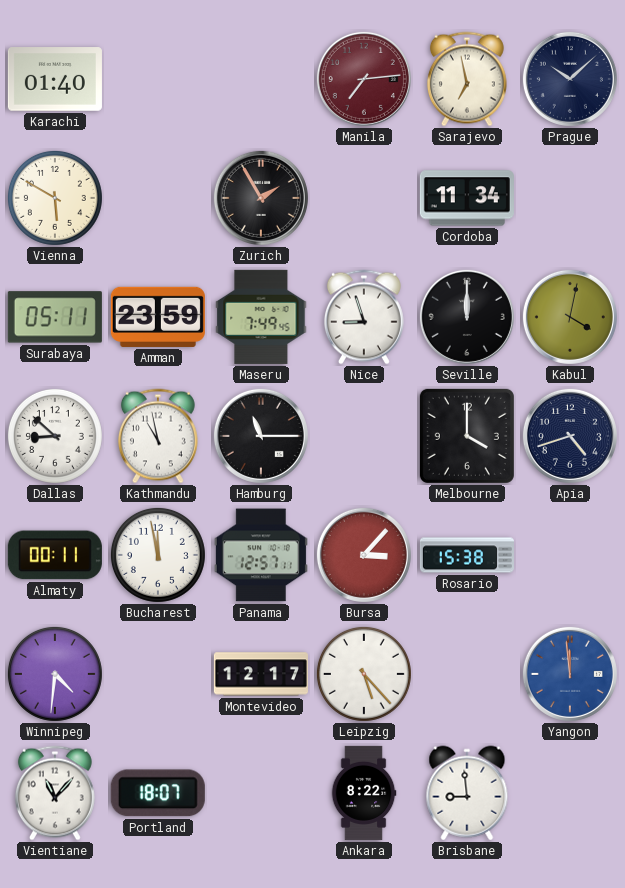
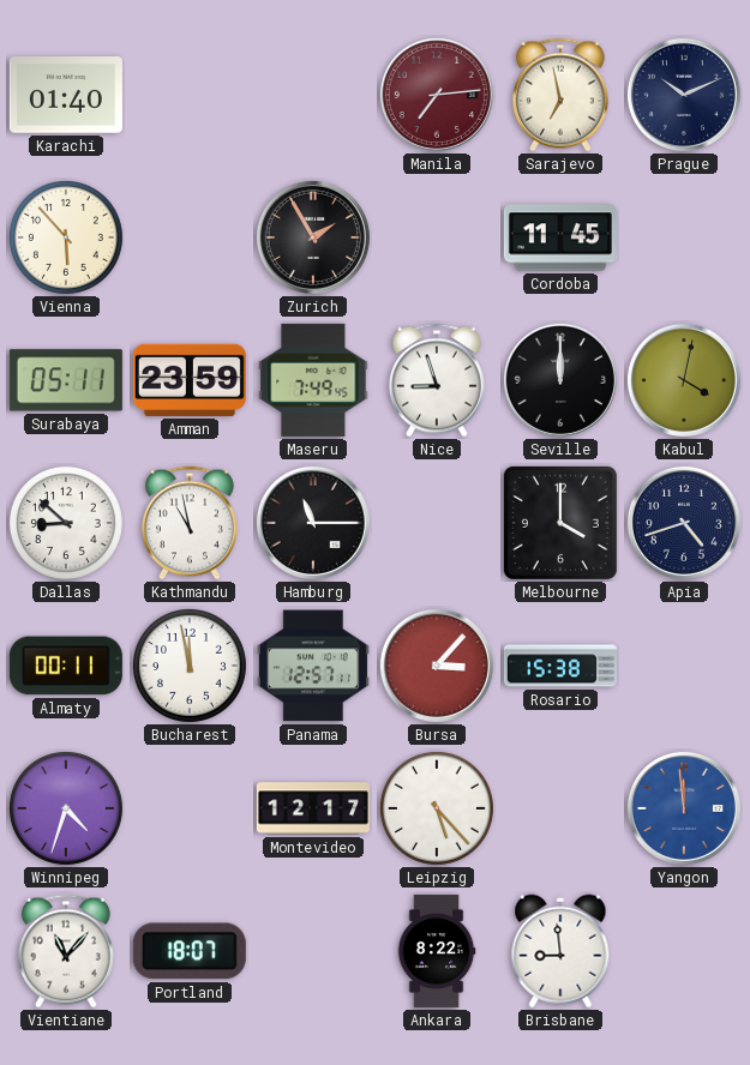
Prague: 10:08 -> 10:11
Vienna: 5:50 -> 5:53
Cordoba: 11:34 -> 11:45
Winnipeg: 4:31 -> 4:33
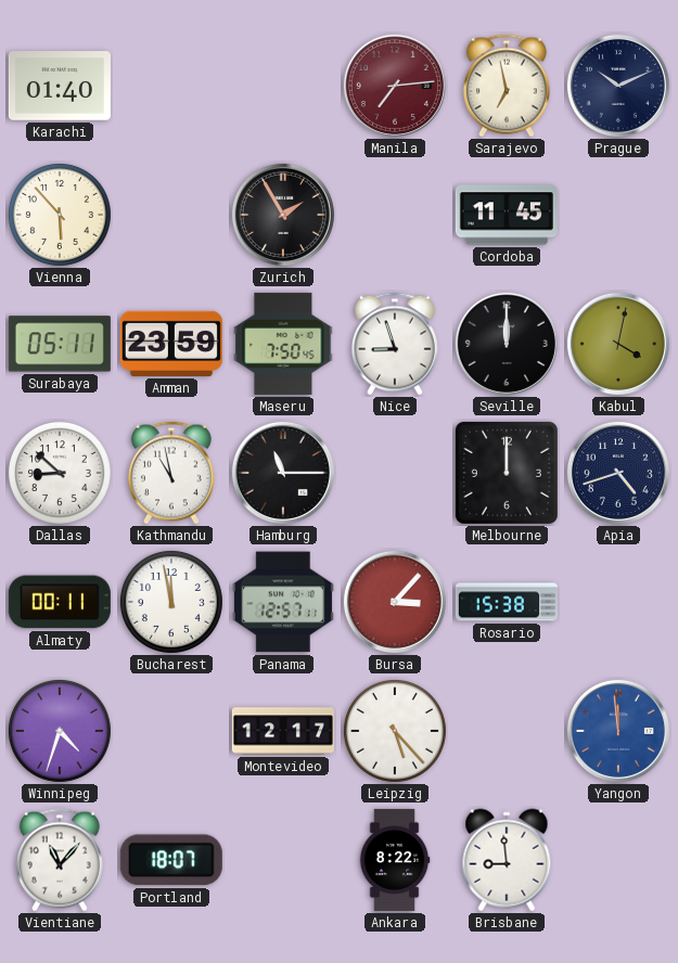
Maseru: 7:49 -> 7:50
Melbourne: 4:00 -> 12:00
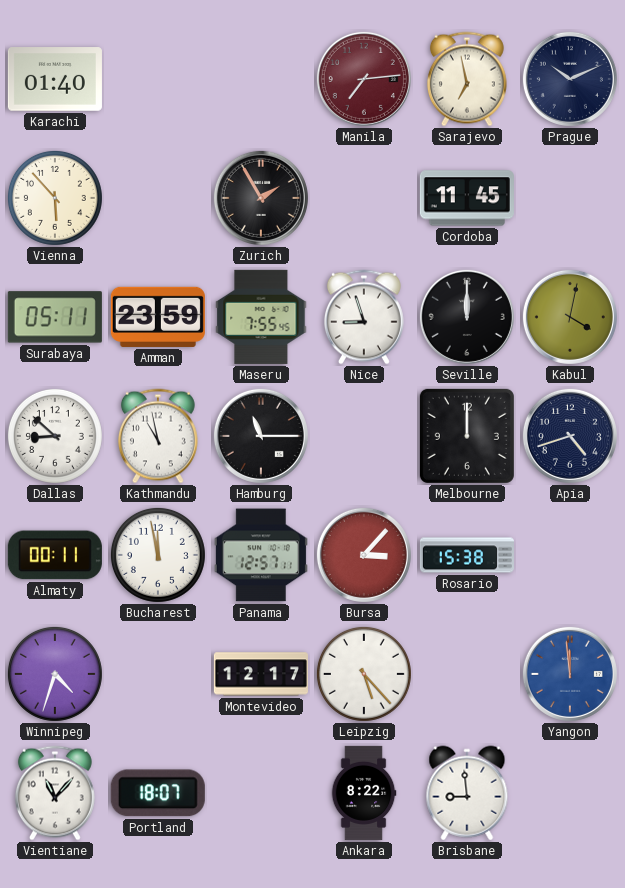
Maseru: 7:50 -> 7:55
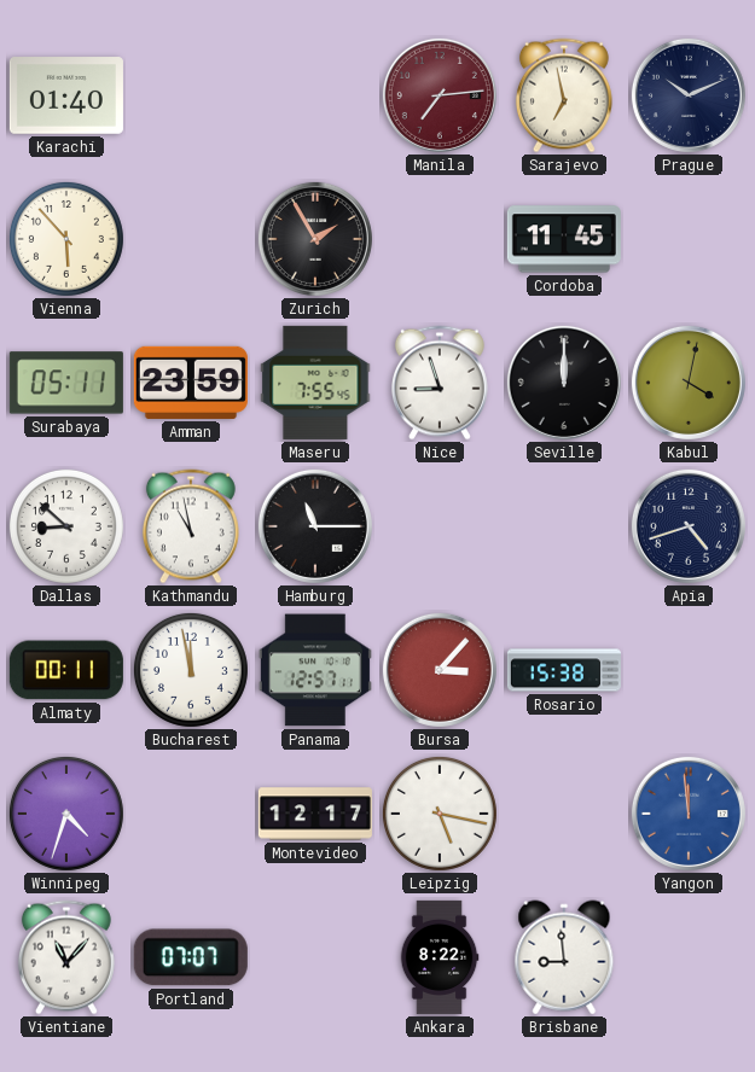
Melbourne: 12:00 -> none
Leipzig: 5:23 -> 5:17
Portland: 18:07 -> 07:07
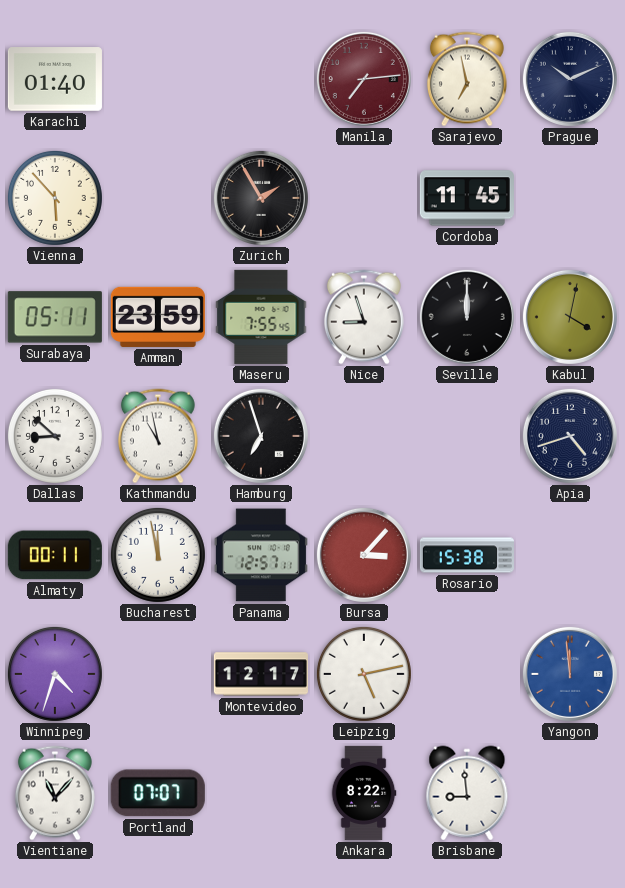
Hamburg: 11:15 -> 6:57
Leipzig: 5:17 -> 5:13
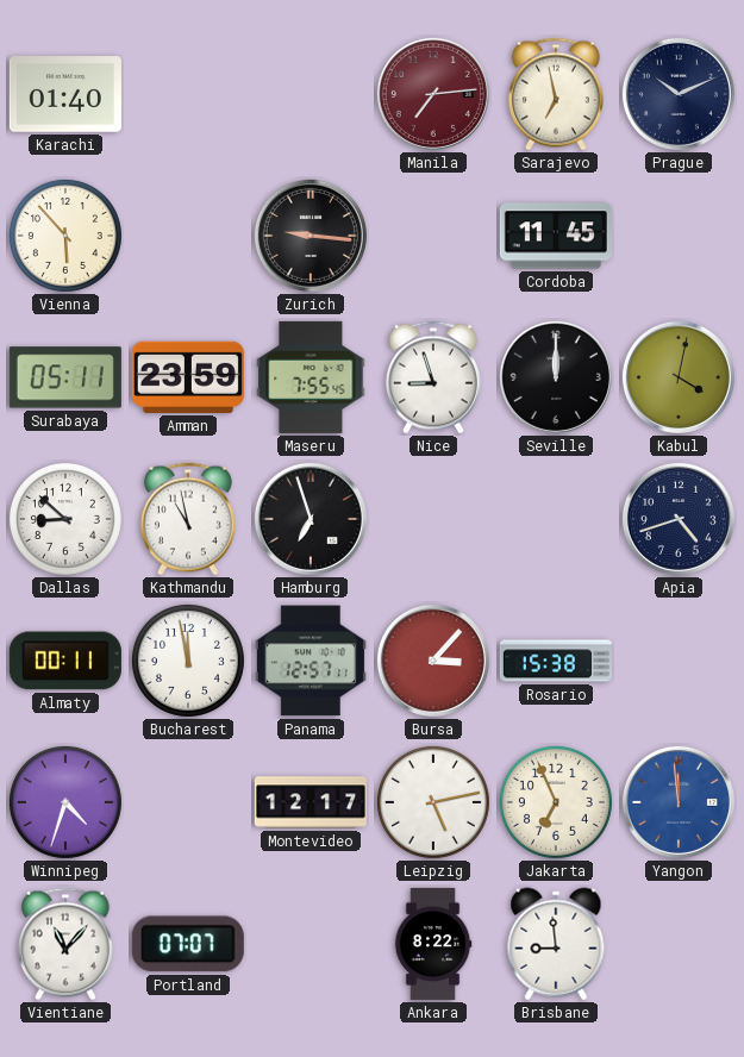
Zurich: 1:55 -> 9:16
Jakarta: none -> 6:56
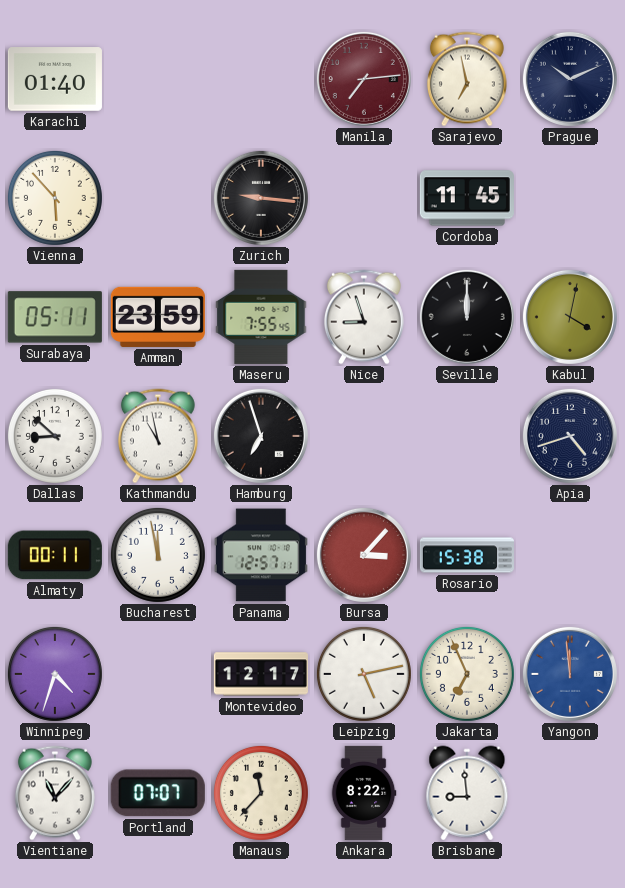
Manaus: none -> 11:37
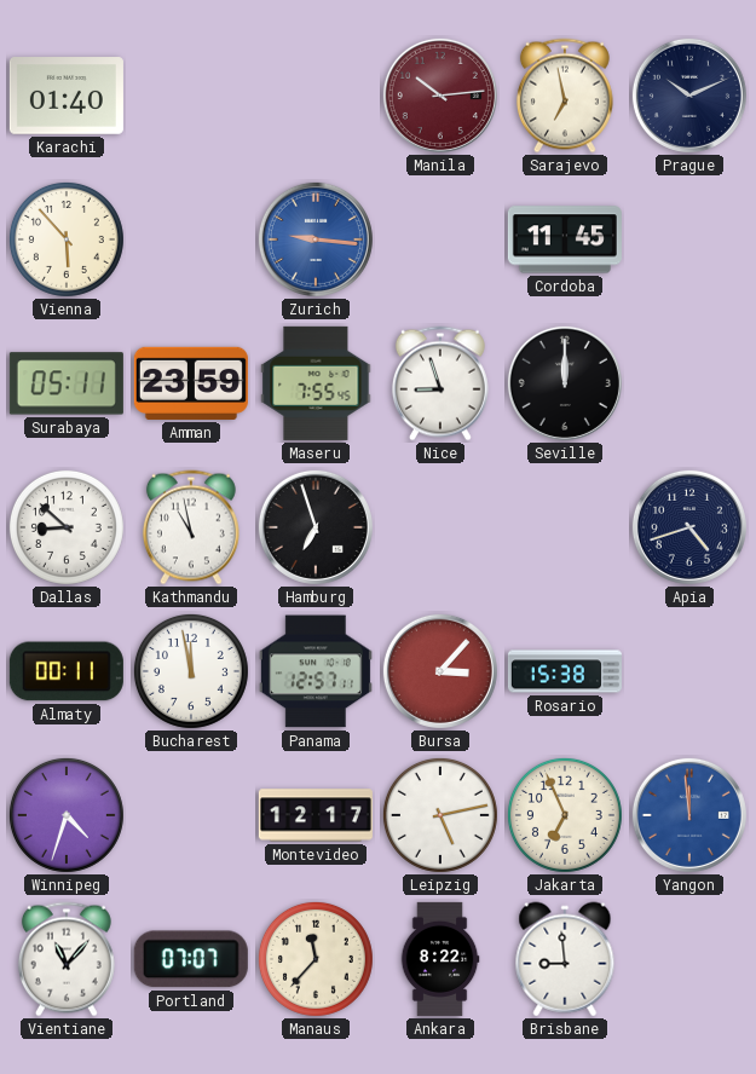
Manila: 7:14 -> 10:14
Zurich dial: black -> blue
Kabul: 4:02 -> none
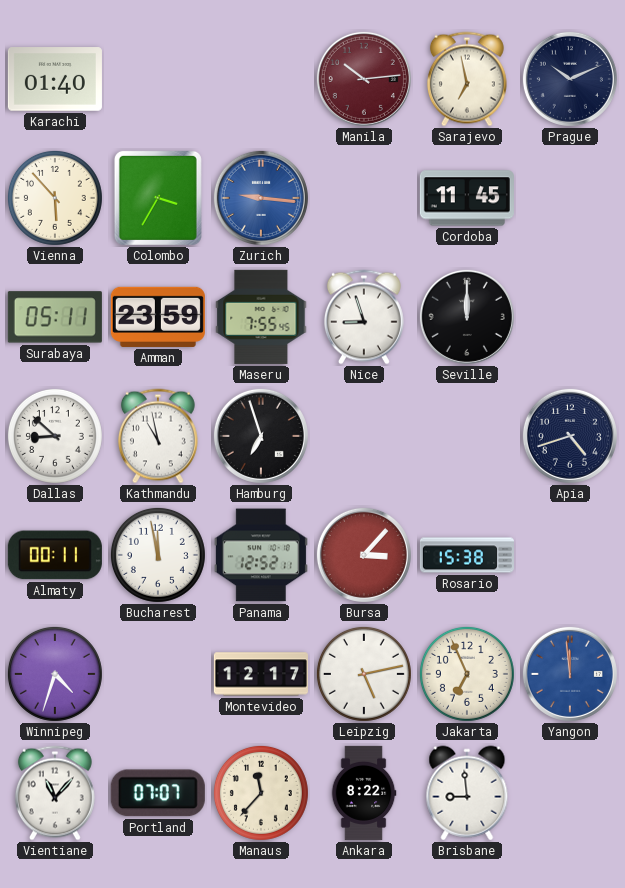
Colombo: none -> 3:35
Panama: 12:57 -> 12:52
